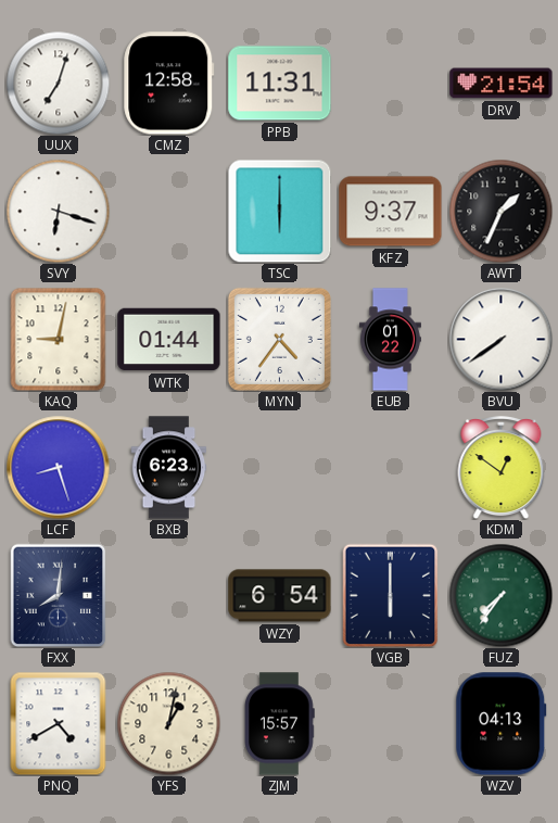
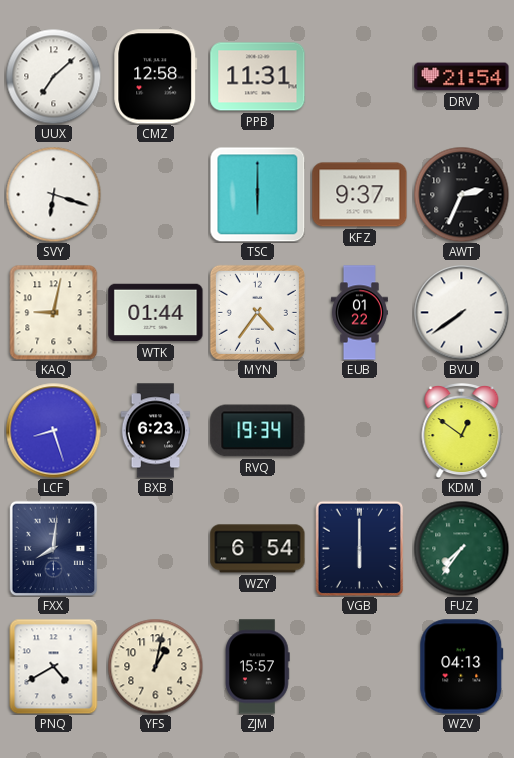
UUX: 7:03 -> 7:08
AWT: 1:34 -> 2:34
RVQ: none -> 19:34
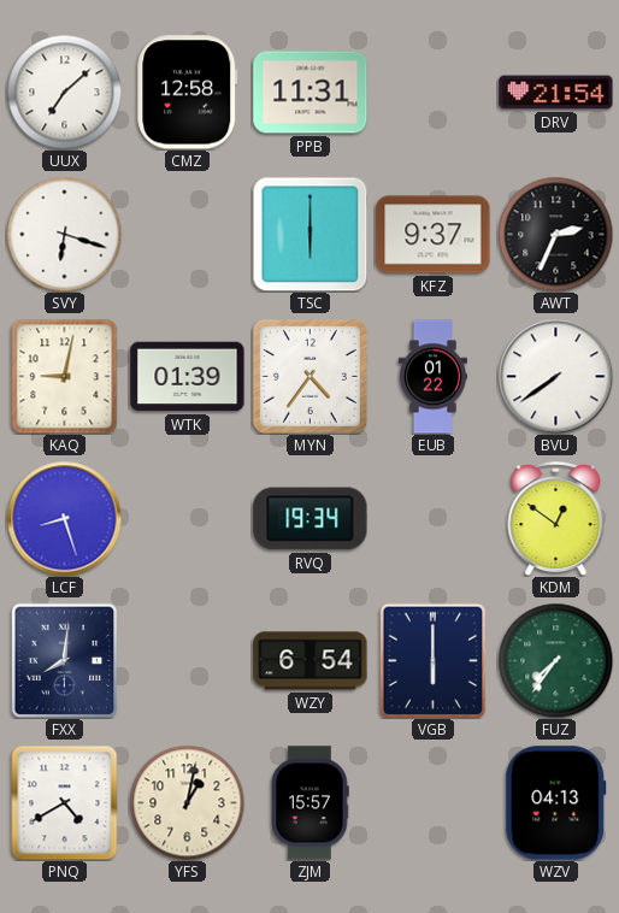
WTK: 01:44 -> 01:39
BXB: 6:23 -> none
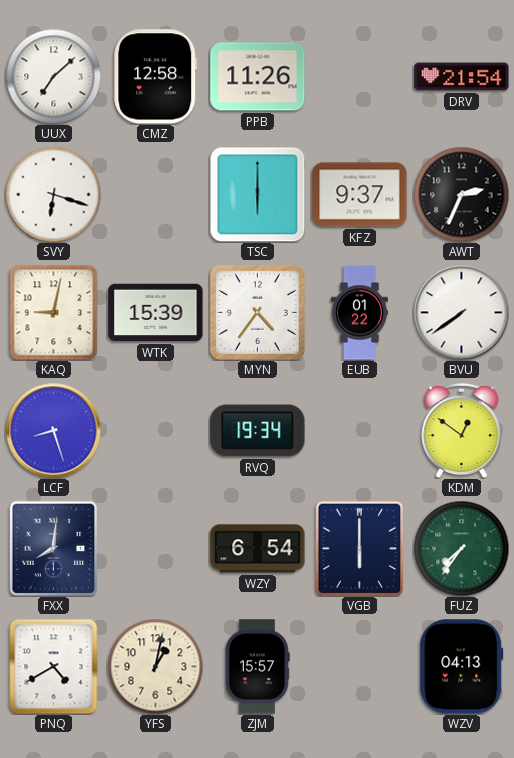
PPB: 11:31 -> 11:26
WTK: 01:39 -> 15:39
